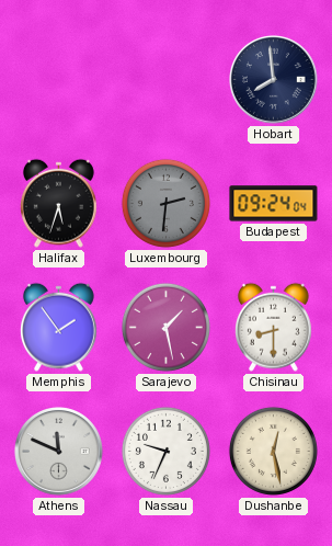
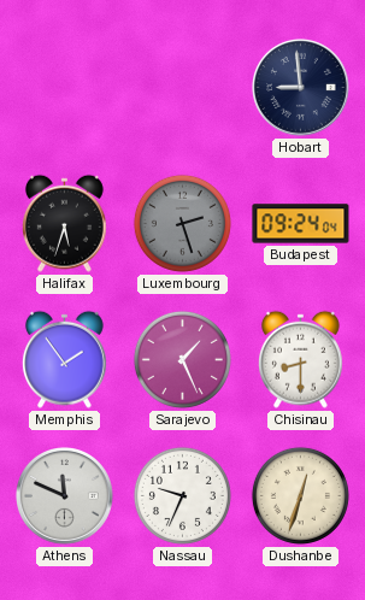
Hobart: 7:59 -> 8:59
Luxembourg: 2:31 -> 2:27
Sarajevo: 1:28 -> 1:26
Dushanbe: 12:28 -> 12:33
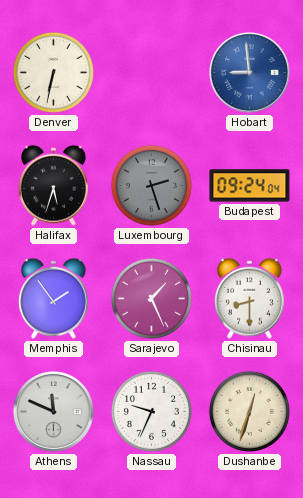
Denver: none -> 6:32
Hobart dial: navy -> blue
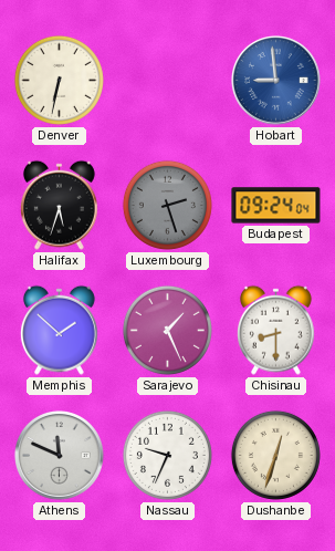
Memphis: 1:54 -> 1:52
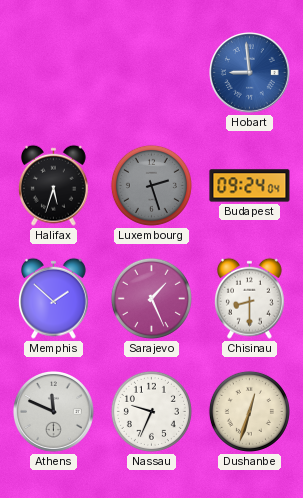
Denver: 6:32 -> none
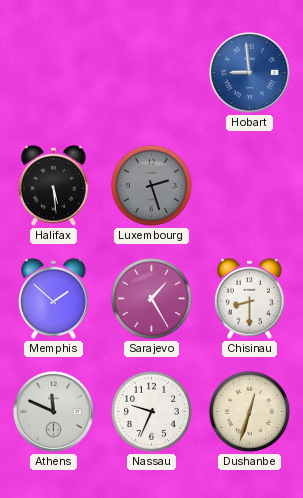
Halifax: 5:33 -> 5:29
Budapest: 09:24 -> none
Sarajevo: 1:26 -> 1:25
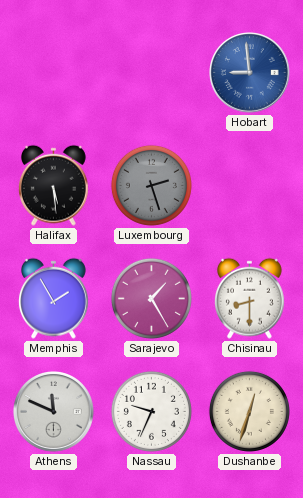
Memphis: 1:52 -> 1:55
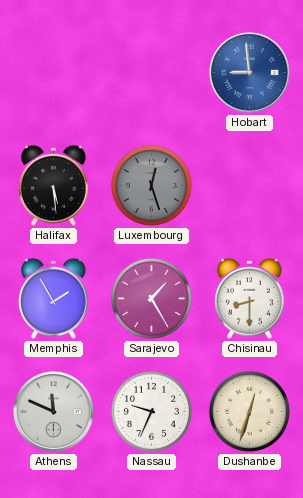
Luxembourg: 2:27 -> 12:27
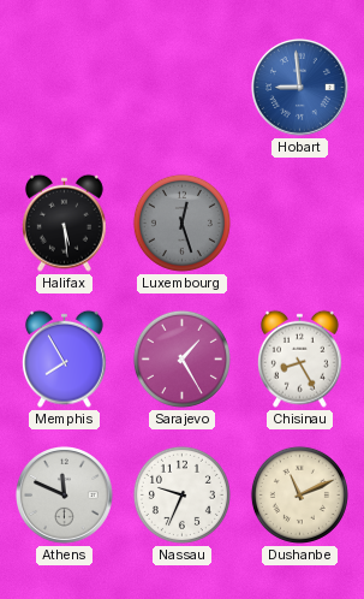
Memphis: 1:55 -> 7:55
Chisinau: 8:30 -> 8:25
Dushanbe: 12:33 -> 11:11
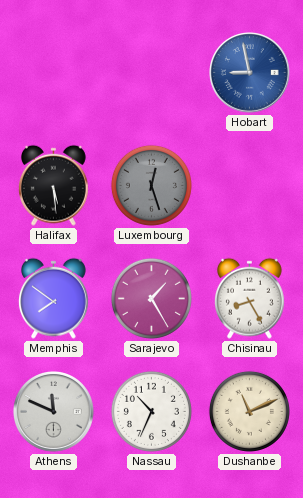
Hobart: 8:59 -> 8:58
Memphis: 7:55 -> 7:51
Nassau: 9:34 -> 10:34
